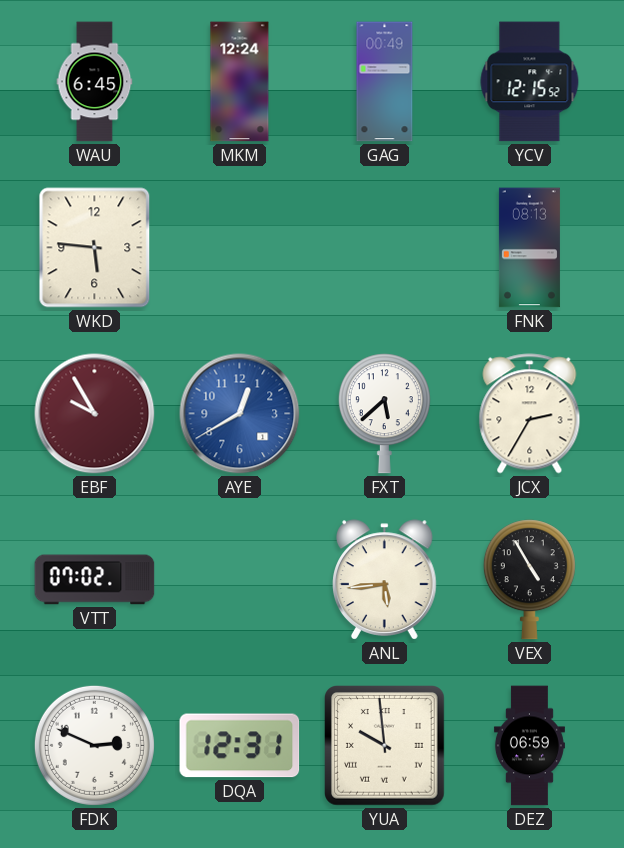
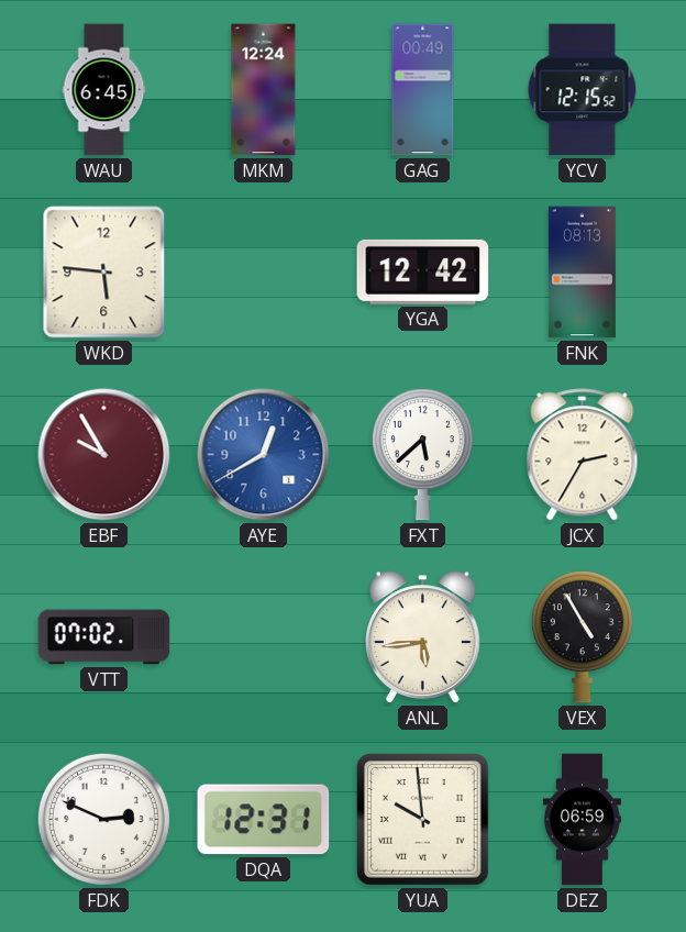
YGA: none -> 12:42
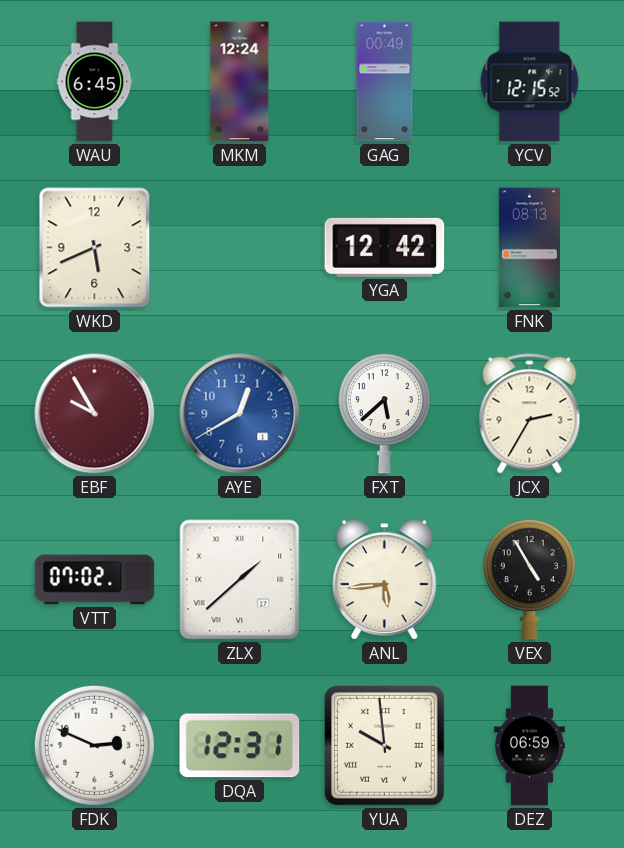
WKD: 5:46 -> 5:41
ZLX: none -> 1:38
